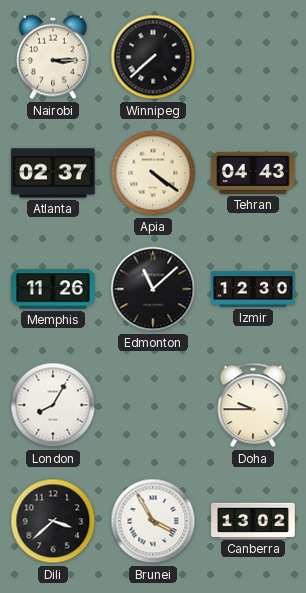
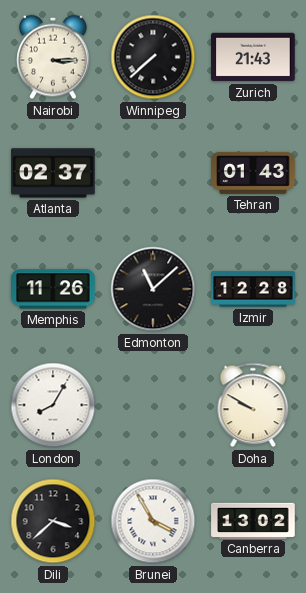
Zurich: none -> 21:43
Apia: 4:21 -> none
Tehran: 04:43 -> 01:43
Izmir: 12:30 -> 12:28
Doha: 9:45 -> 9:50
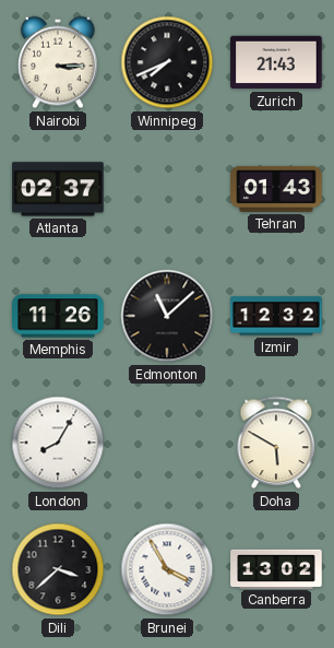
Winnipeg: 7:38 -> 7:41
Izmir: 12:28 -> 12:32
Doha: 9:50 -> 5:50
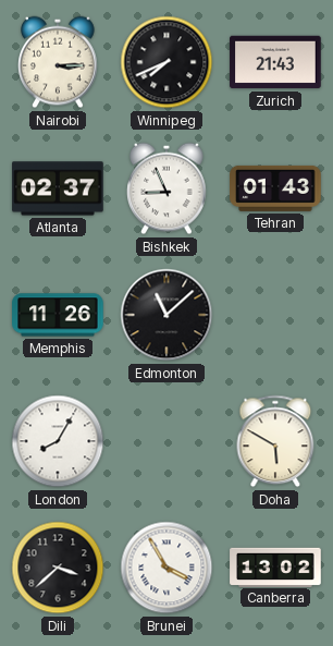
Bishkek: none -> 8:56
Izmir: 12:32 -> none
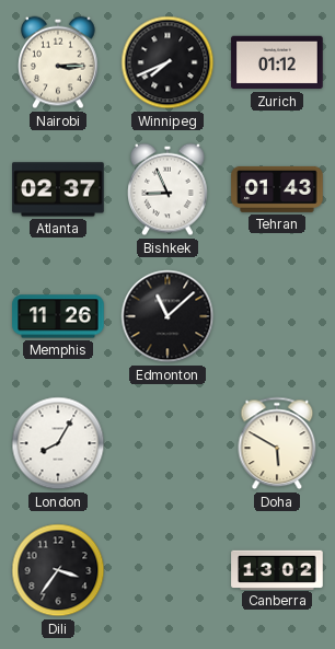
Zurich: 21:43 -> 01:12
Dili: 3:38 -> 3:36
Brunei: 3:55 -> none
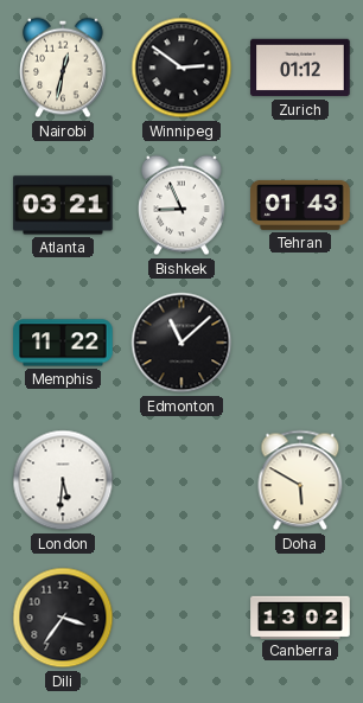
Nairobi: 3:15 -> 12:32
Winnipeg: 7:41 -> 2:51
Atlanta: 02:37 -> 03:21
Memphis: 11:26 -> 11:22
London: 8:05 -> 5:31
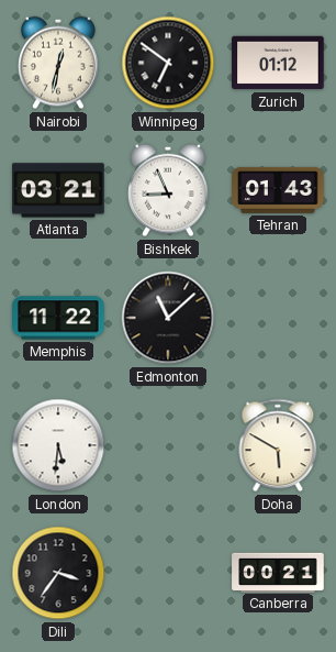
Winnipeg: 2:51 -> 6:51
Canberra: 13:02 -> 00:21
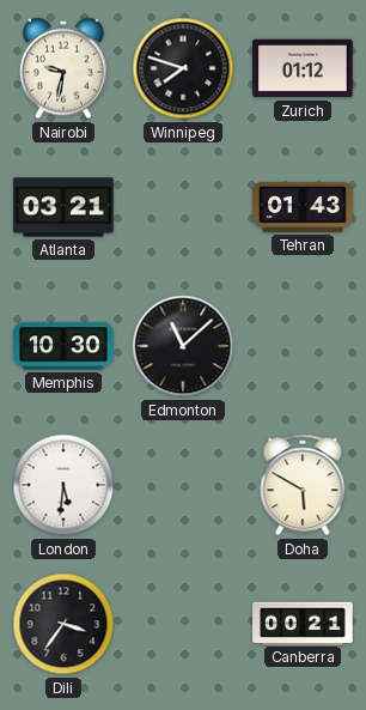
Nairobi: 12:32 -> 9:32
Winnipeg: 6:51 -> 7:48
Bishkek: 8:56 -> none
Memphis: 11:22 -> 10:30
